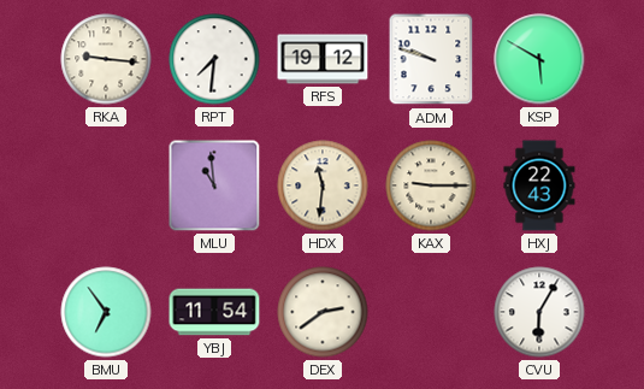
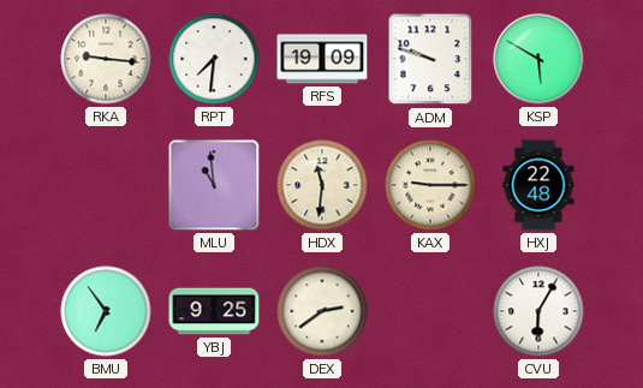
RFS: 19:12 -> 19:09
HXJ: 22:43 -> 22:48
YBJ: 11:54 -> 9:25
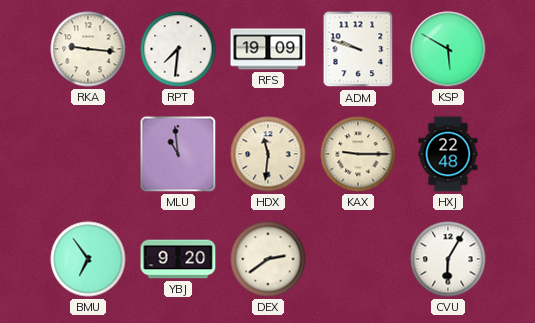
YBJ: 9:25 -> 9:20
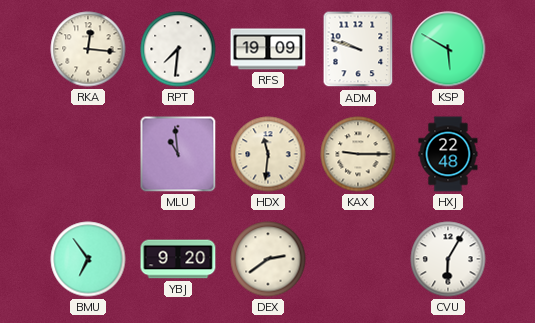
RKA: 9:16 -> 12:16
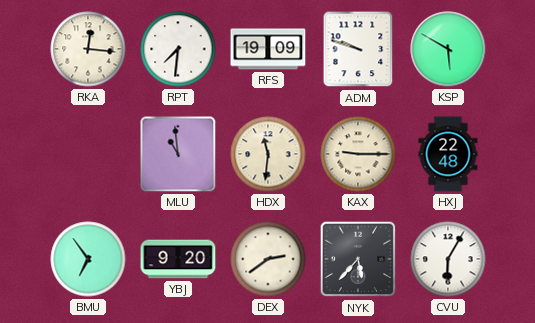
NYK: none -> 5:37
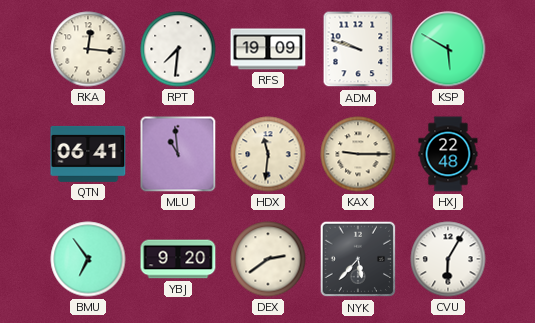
QTN: none -> 06:41
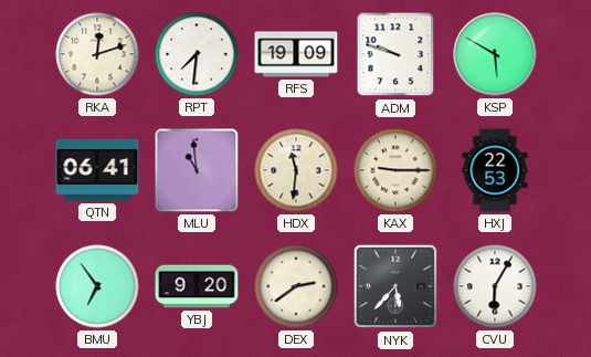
RKA: 12:16 -> 12:12
HXJ: 22:48 -> 22:53
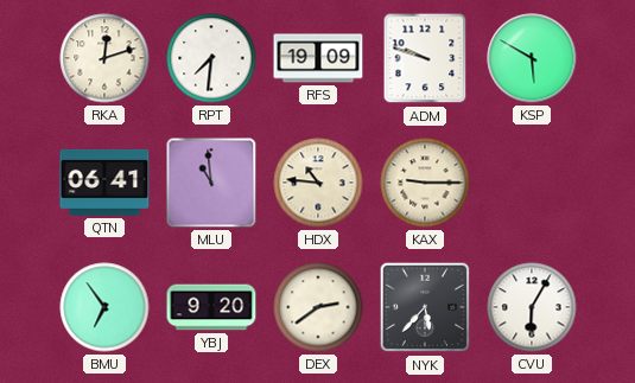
HDX: 11:31 -> 10:46
HXJ: 22:53 -> none
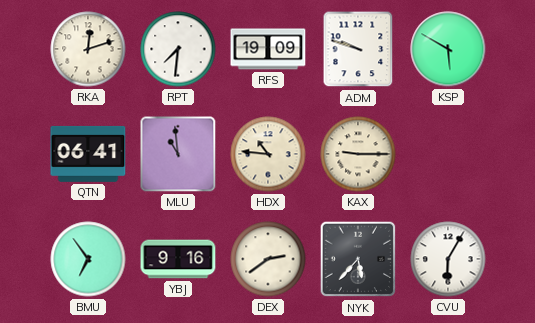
YBJ: 9:20 -> 9:16
